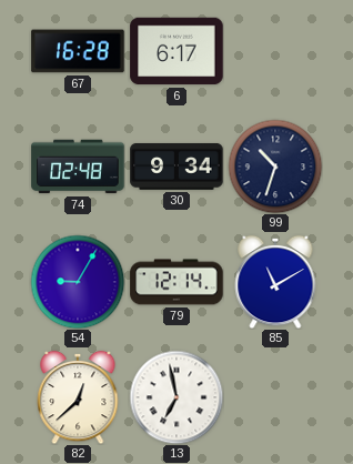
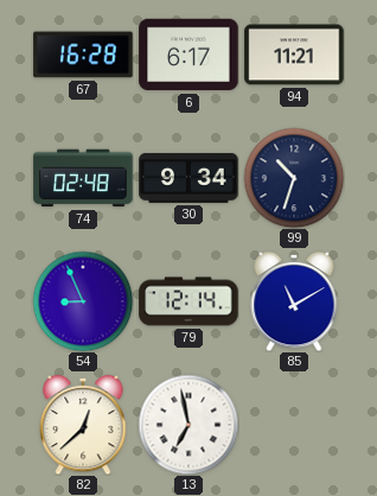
94: none -> 11:21
54: 9:05 -> 8:56
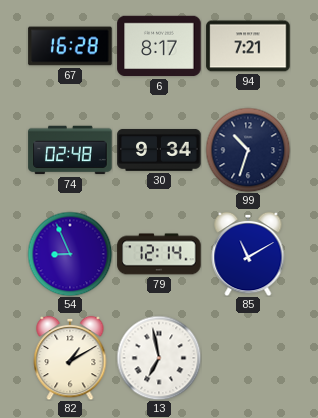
6: 6:17 -> 8:17
94: 11:21 -> 7:21
82: 12:38 -> 1:10
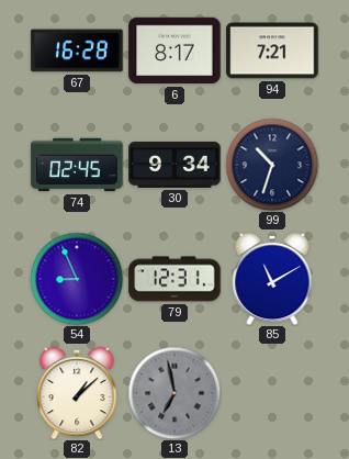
74: 02:48 -> 02:45
79: 12:14 -> 12:31
82: 1:10 -> 1:08
13 dial: white -> grey
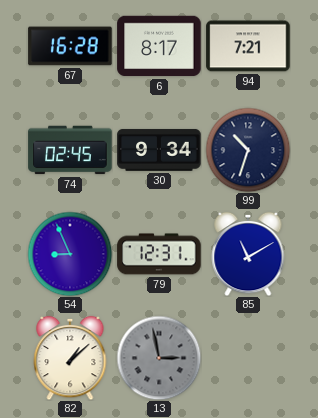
13: 6:58 -> 2:58
